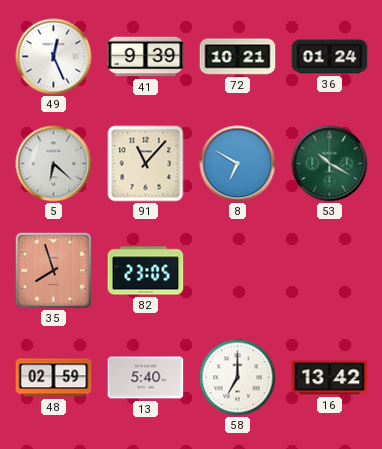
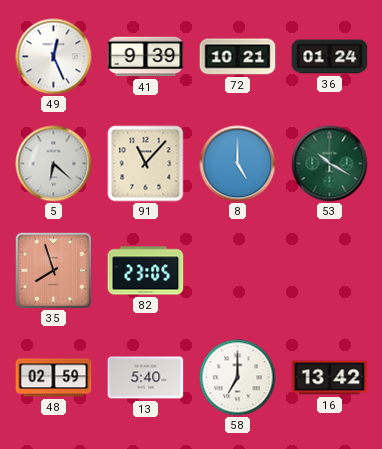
8: 6:50 -> 5:00
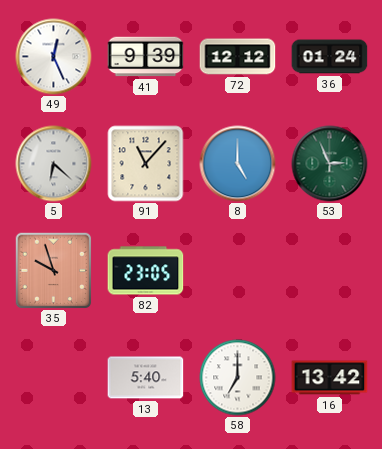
72: 10:21 -> 12:12
53: 10:20 -> 2:56
35: 7:57 -> 9:57
48: 02:59 -> none
